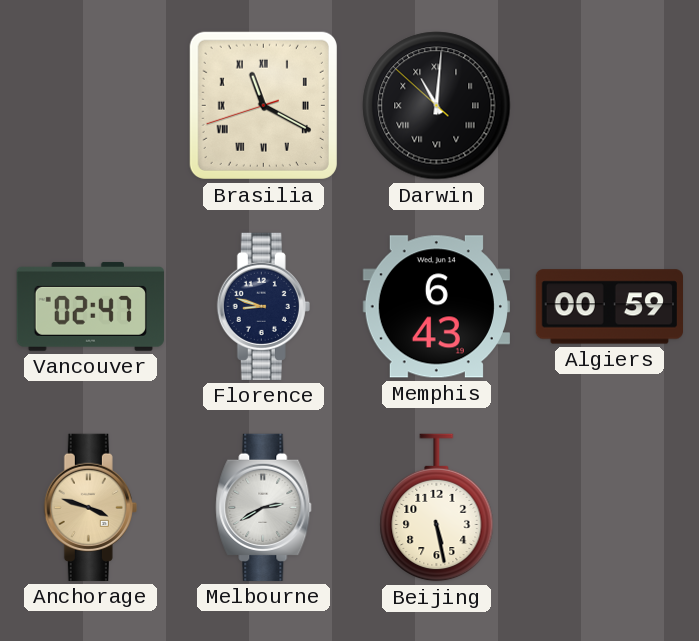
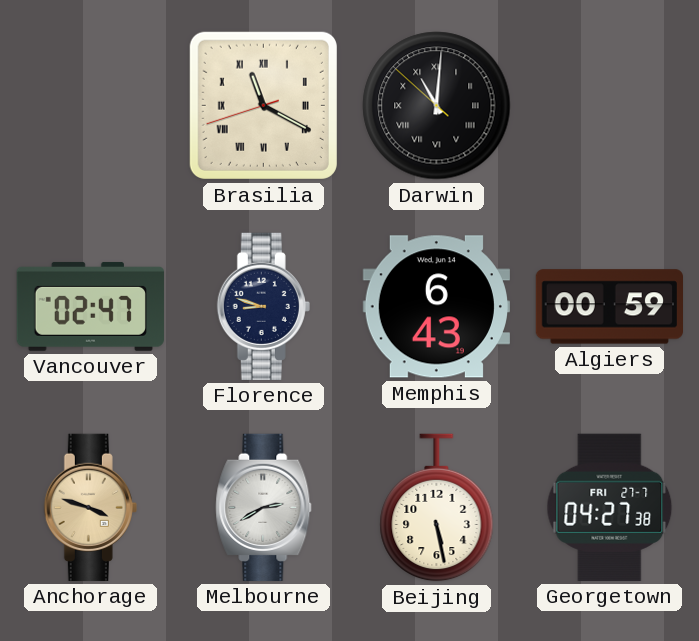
Georgetown: none -> 04:27
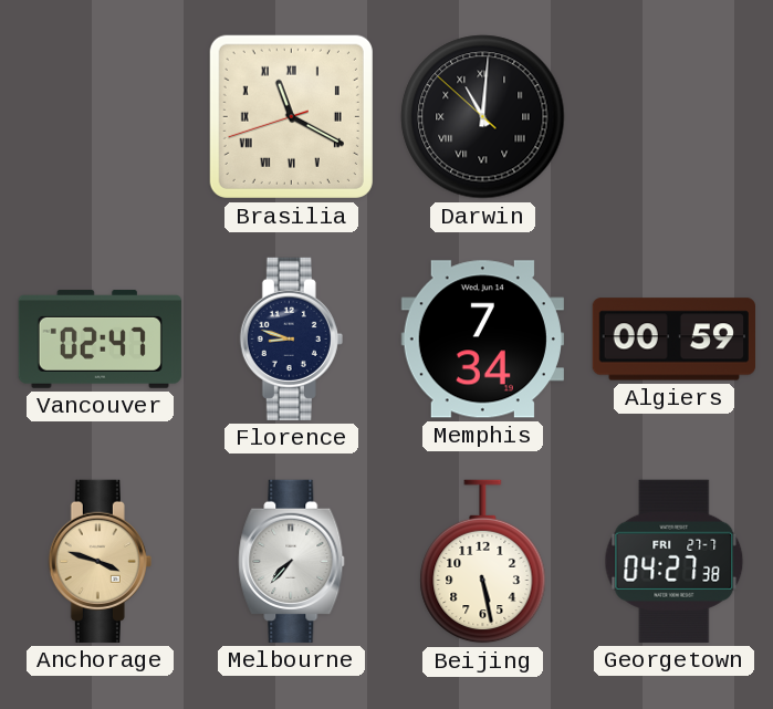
Memphis: 6:43 -> 7:34
Melbourne: 2:40 -> 7:37
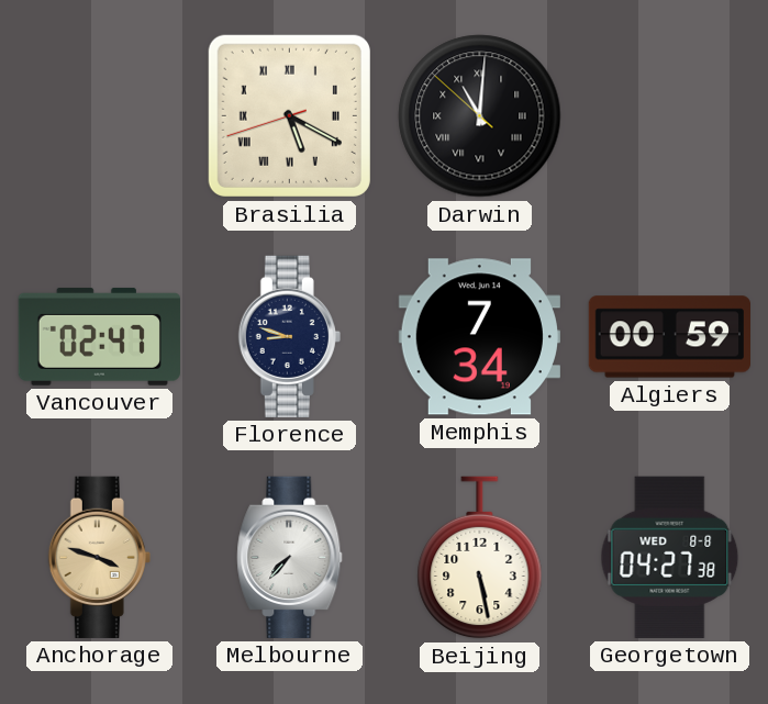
Brasilia: 11:19 -> 5:19
Georgetown date: FRI 27-7 -> WED 8-8
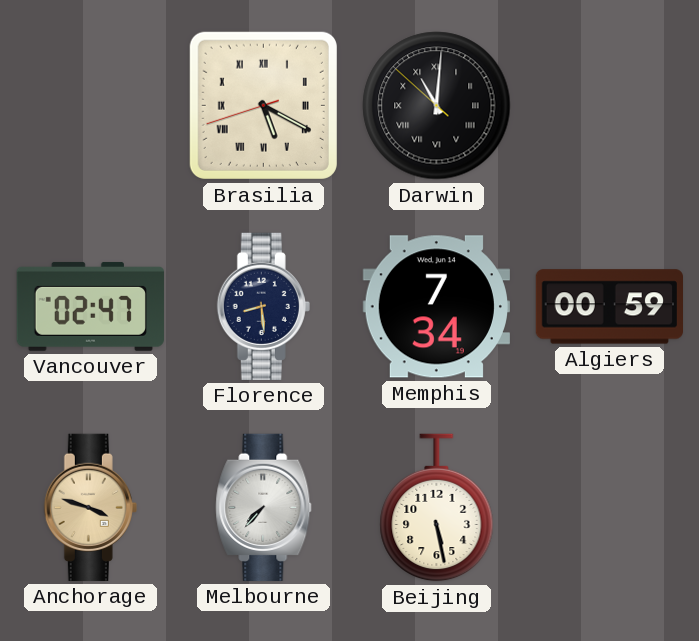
Florence: 8:48 -> 8:29
Georgetown: 04:27 -> none
